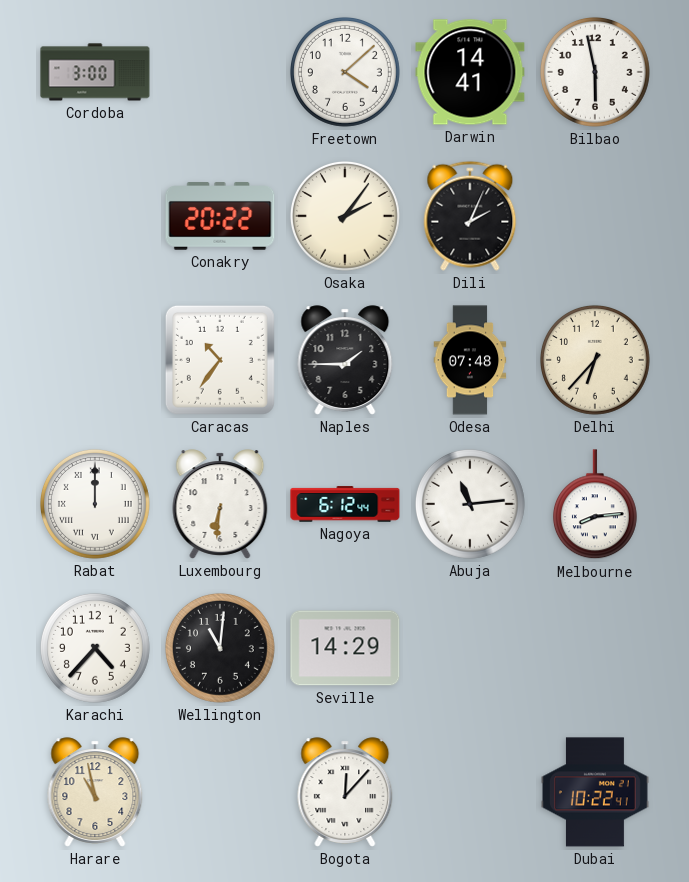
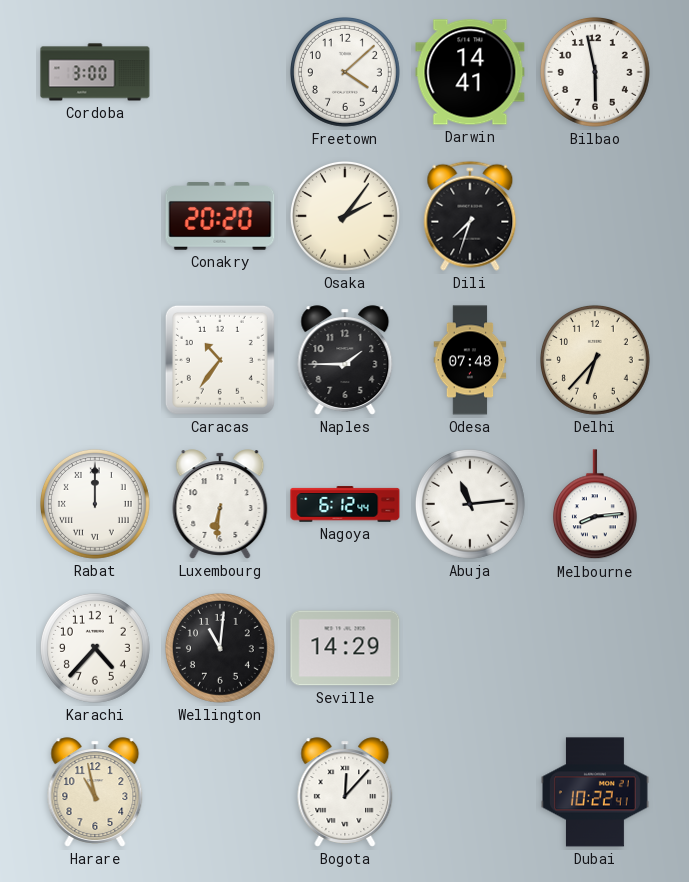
Conakry: 20:22 -> 20:20
Dili: 2:04 -> 7:33
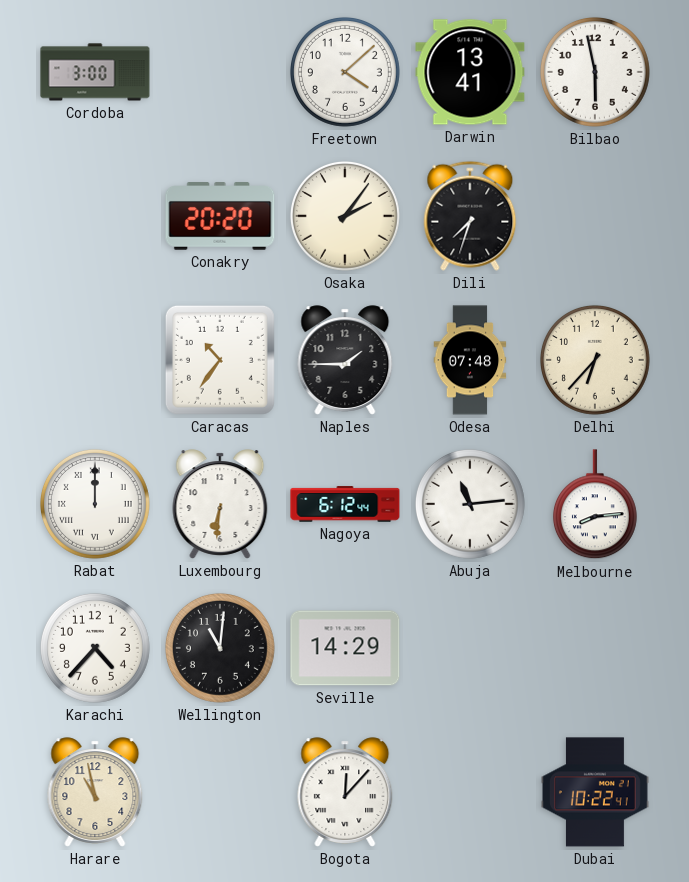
Darwin: 14:41 -> 13:41
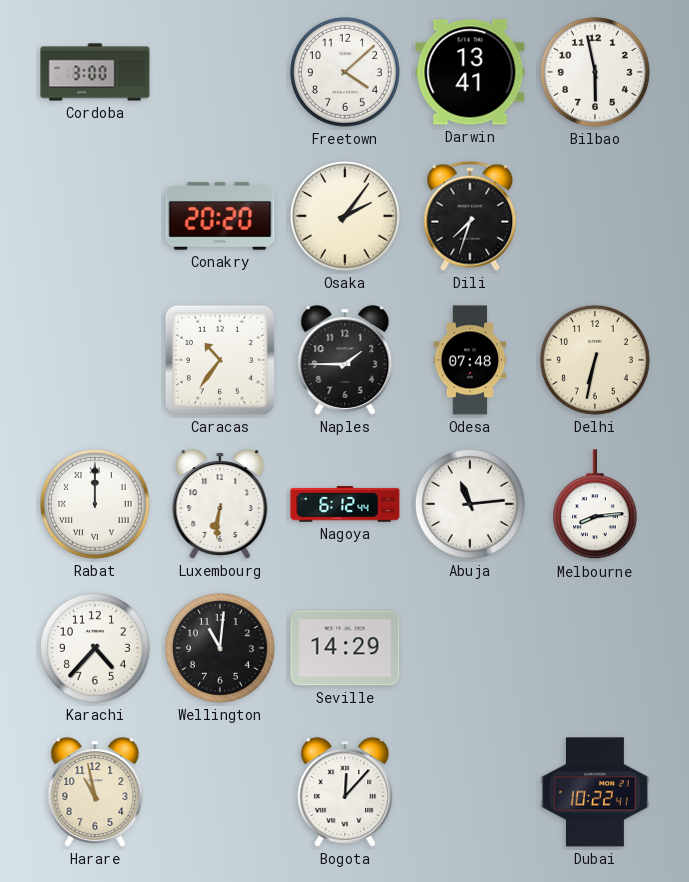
Delhi: 6:37 -> 6:32
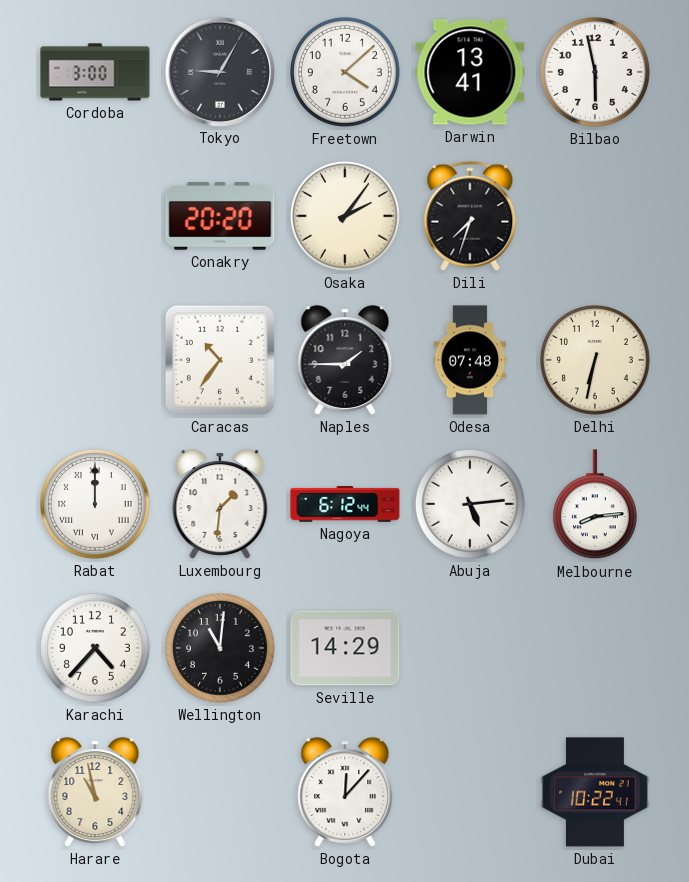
Tokyo: none -> 9:05
Luxembourg: 6:31 -> 1:31
Abuja: 11:14 -> 5:14
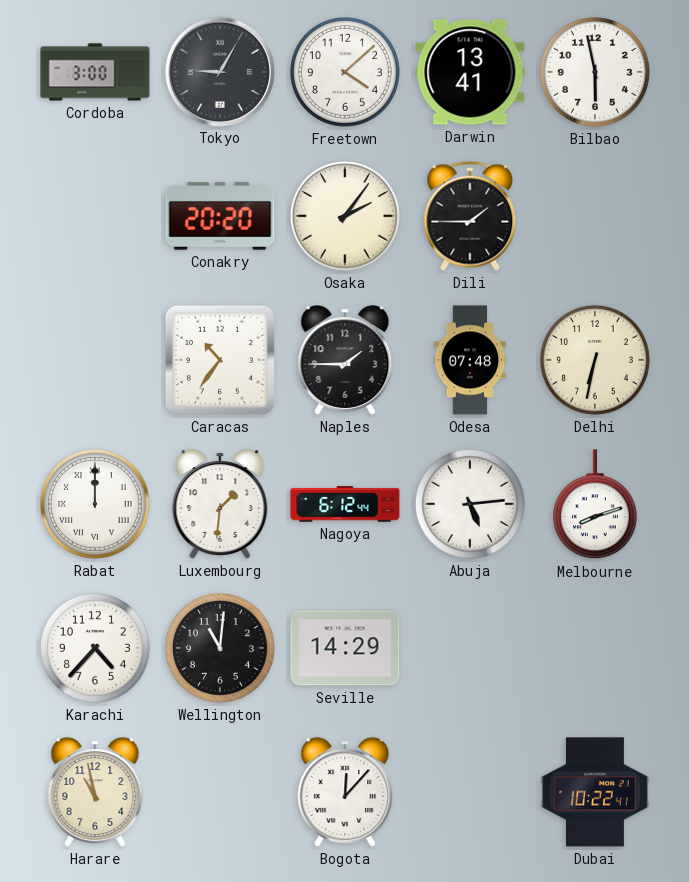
Dili: 7:33 -> 1:45
Melbourne: 8:14 -> 8:12
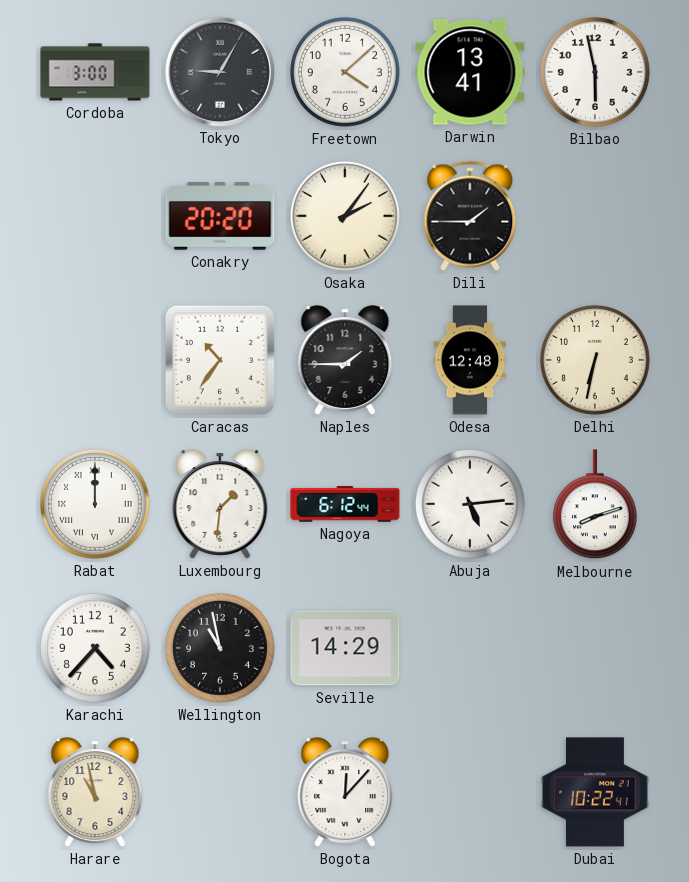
Odesa: 07:48 -> 12:48
Wellington: 11:01 -> 10:58
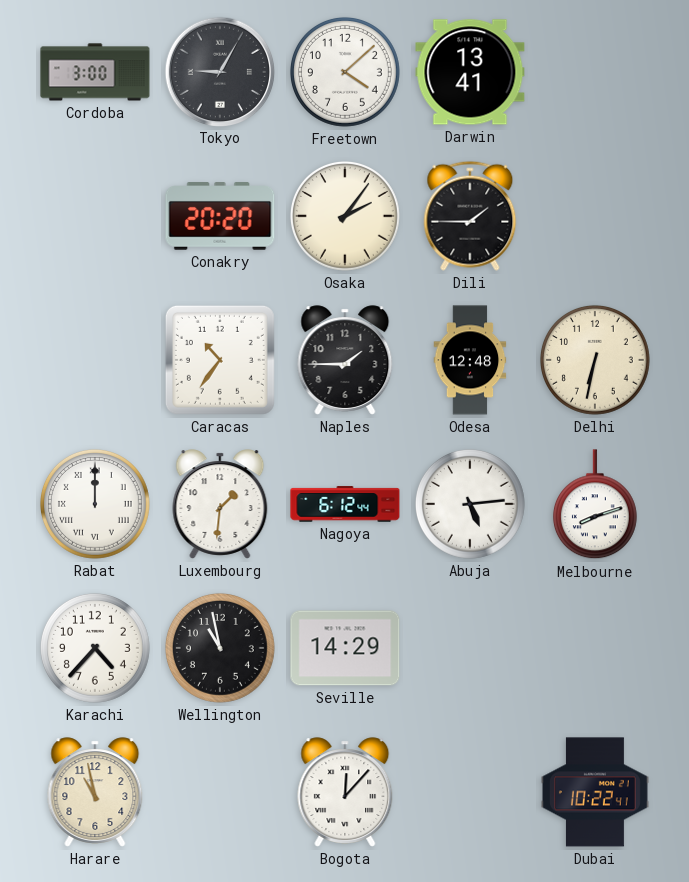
Bilbao: 5:58 -> none
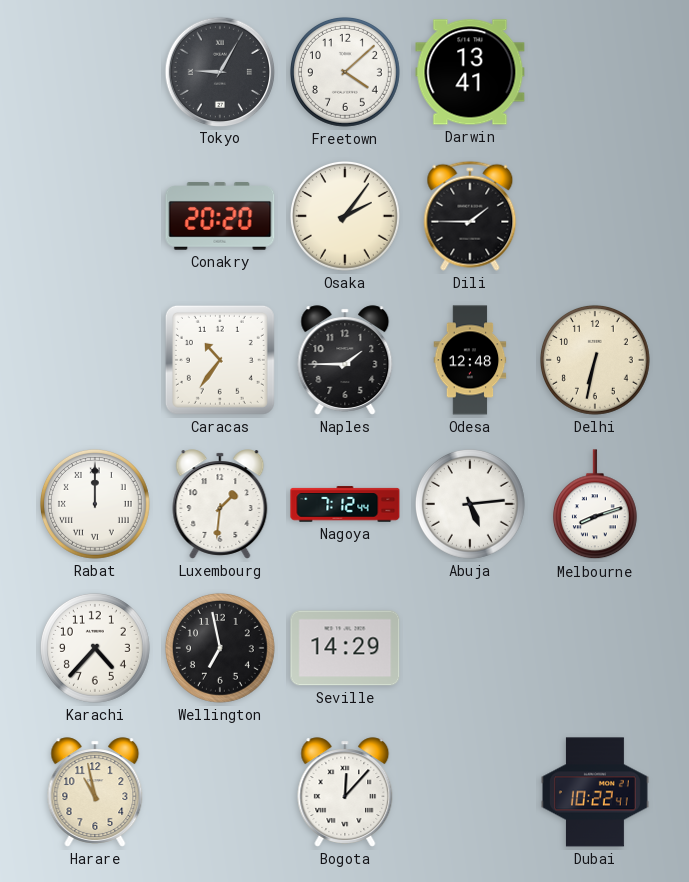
Cordoba: 3:00 -> none
Nagoya: 6:12 -> 7:12
Wellington: 10:58 -> 6:58
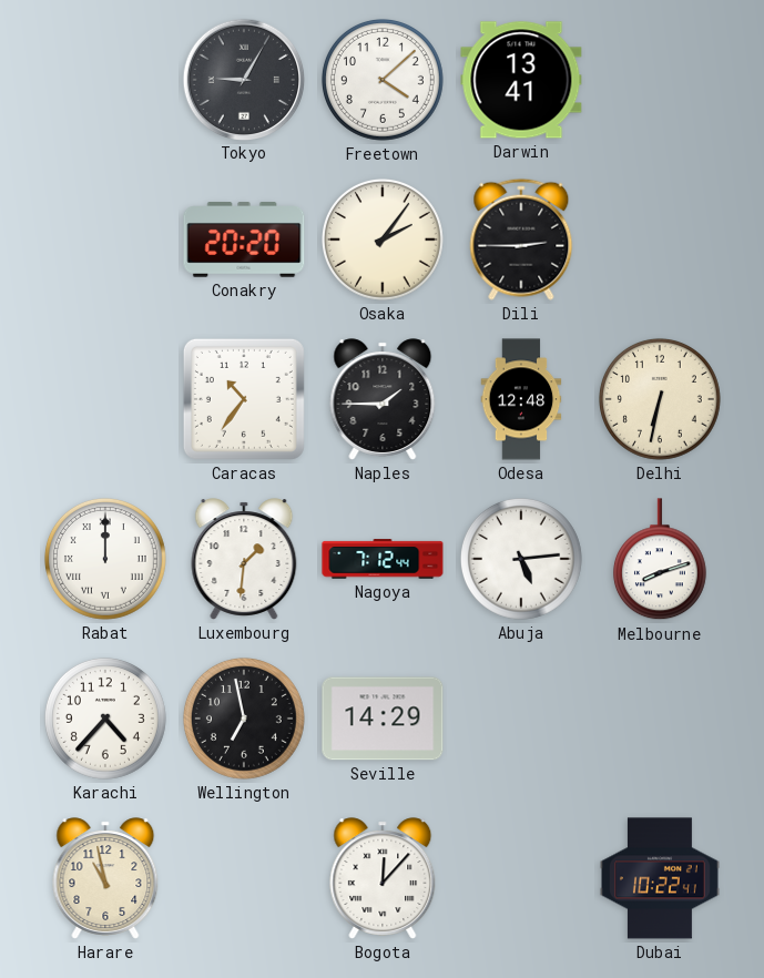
Dili: 1:45 -> 2:45
